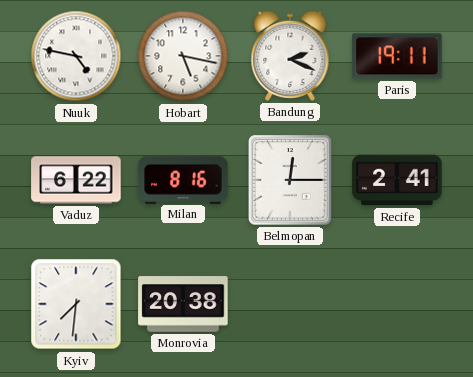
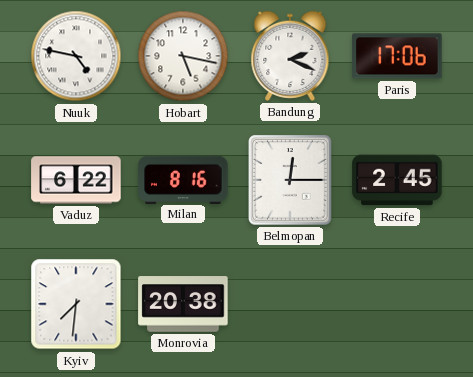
Paris: 19:11 -> 17:06
Recife: 2:41 -> 2:45
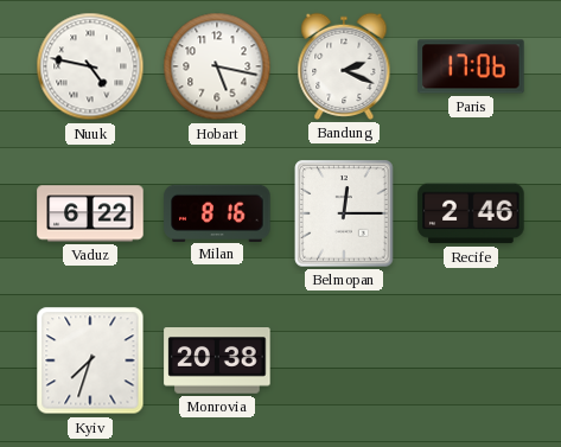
Recife: 2:45 -> 2:46
Kyiv: 7:31 -> 7:33
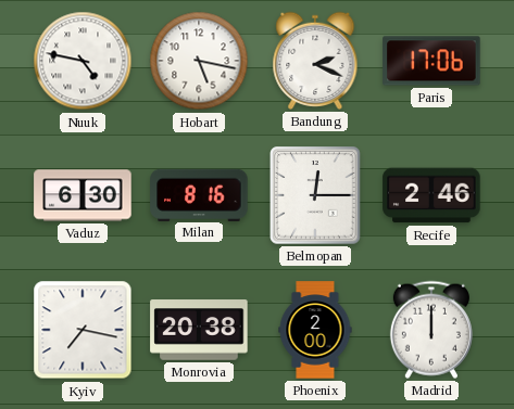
Vaduz: 6:22 -> 6:30
Kyiv: 7:33 -> 7:17
Phoenix: none -> 2:00
Madrid: none -> 12:00
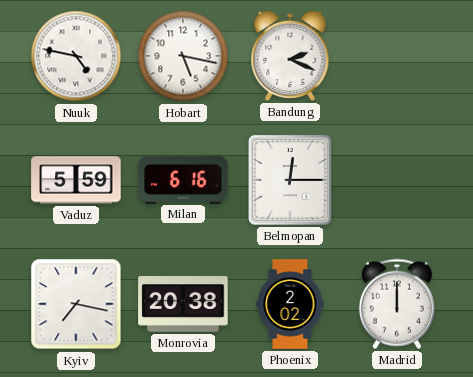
Paris: 17:06 -> none
Vaduz: 6:30 -> 5:59
Milan: 8:16 -> 6:16
Recife: 2:46 -> none
Phoenix: 2:00 -> 2:02
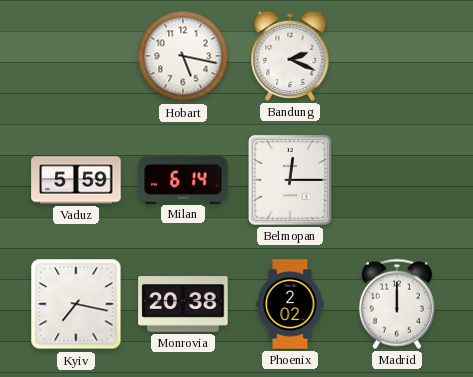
Nuuk: 4:47 -> none
Milan: 6:16 -> 6:14
